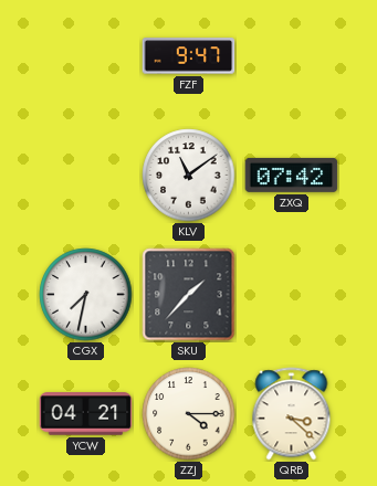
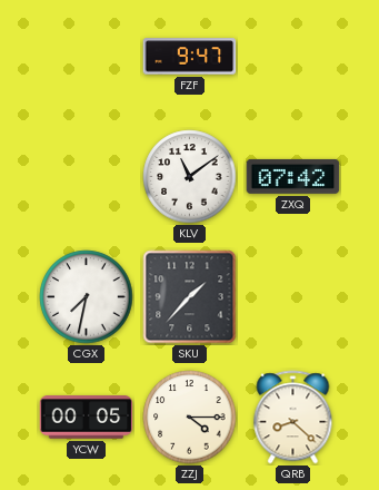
YCW: 04:21 -> 00:05
QRB: 3:22 -> 8:22
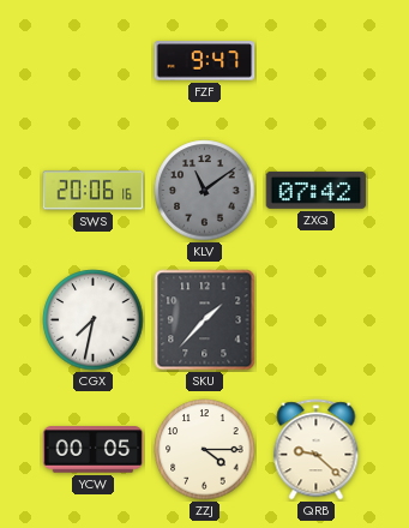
SWS: none -> 20:06
KLV dial: white -> grey
QRB: 8:22 -> 9:22
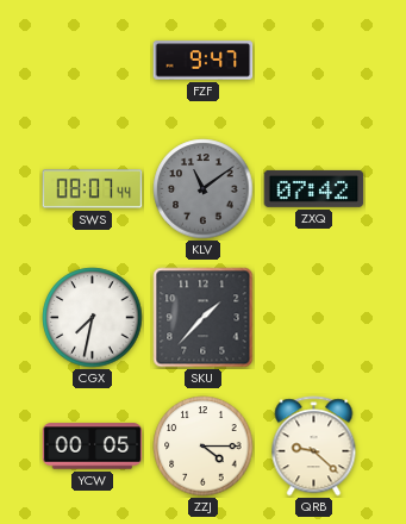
SWS: 20:06 -> 08:07
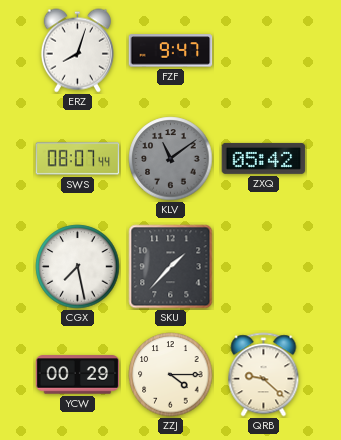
ERZ: none -> 8:03
ZXQ: 07:42 -> 05:42
CGX: 7:32 -> 7:28
YCW: 00:05 -> 00:29
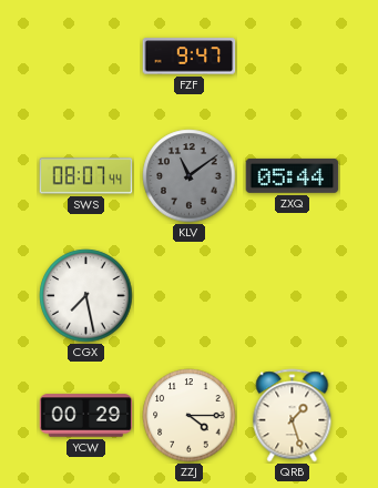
ERZ: 8:03 -> none
ZXQ: 05:42 -> 05:44
SKU: 1:37 -> none
QRB: 9:22 -> 1:27
